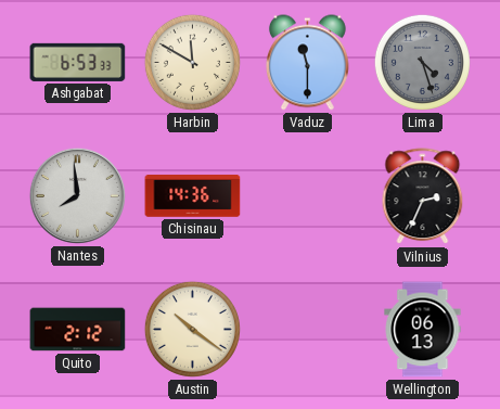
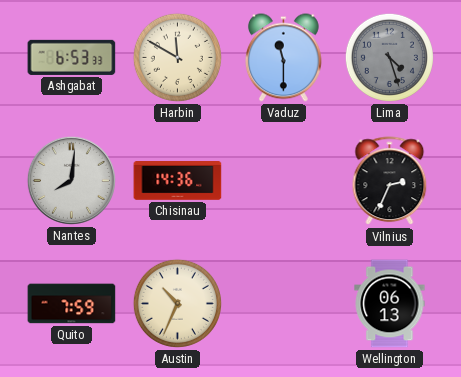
Nantes: 7:59 -> 8:01
Quito: 2:12 -> 7:59
Austin: 10:21 -> 10:34
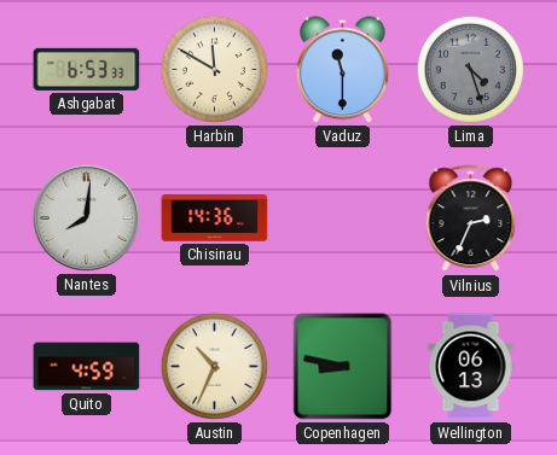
Quito: 7:59 -> 4:59
Copenhagen: none -> 8:47
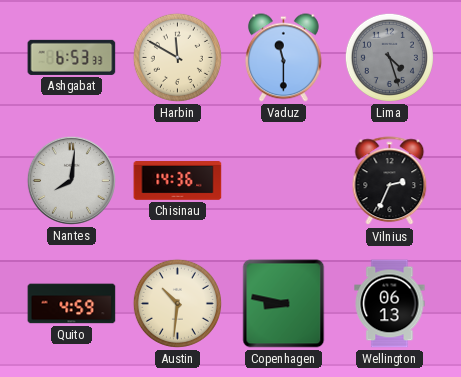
Austin: 10:34 -> 10:31
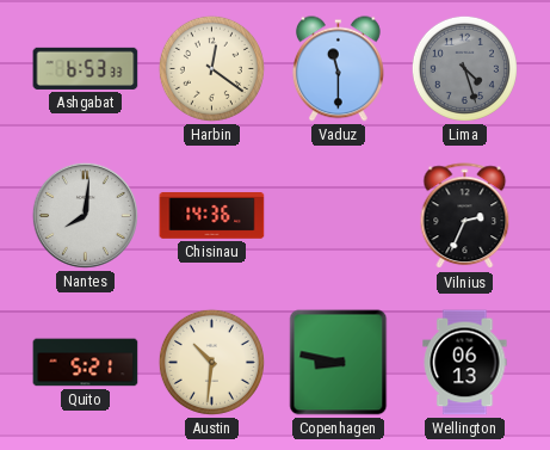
Harbin: 11:50 -> 12:21
Quito: 4:59 -> 5:21
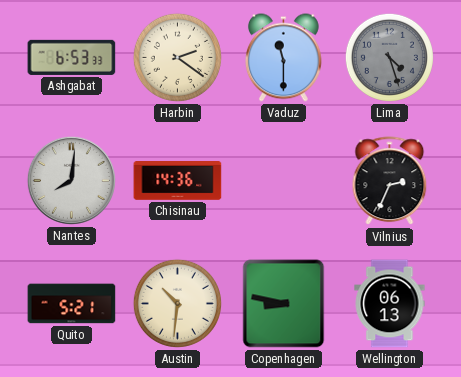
Harbin: 12:21 -> 2:21
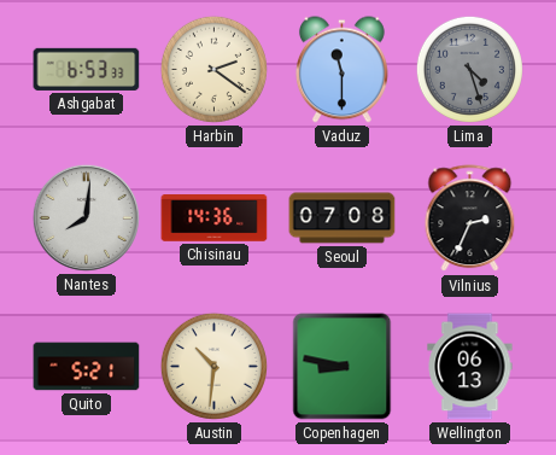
Seoul: none -> 07:08
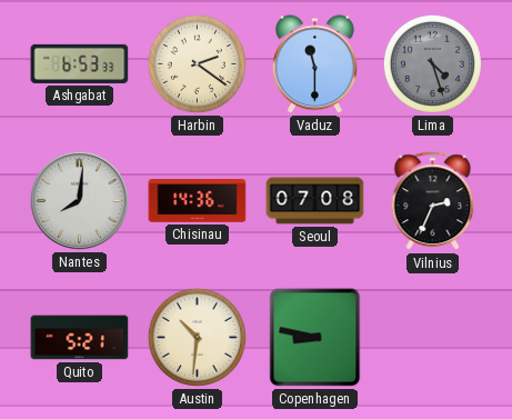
Wellington: 06:13 -> none
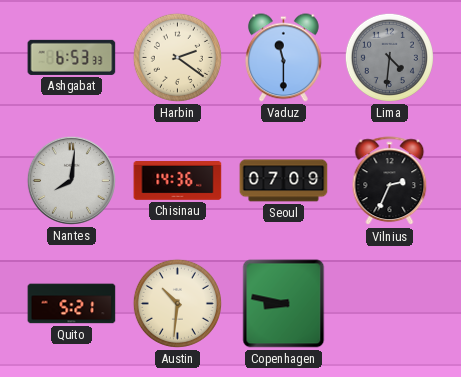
Lima: 4:27 -> 4:31
Seoul: 07:08 -> 07:09
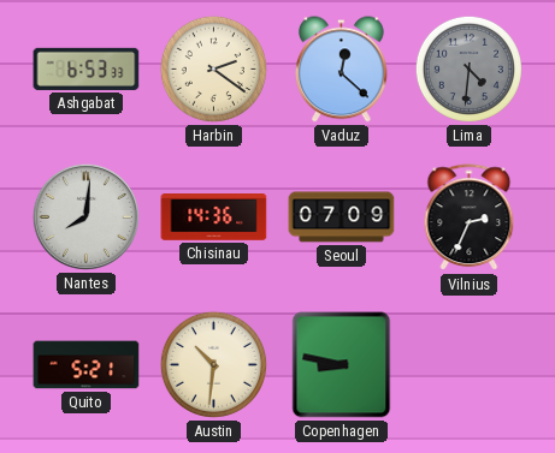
Vaduz: 11:30 -> 12:22
